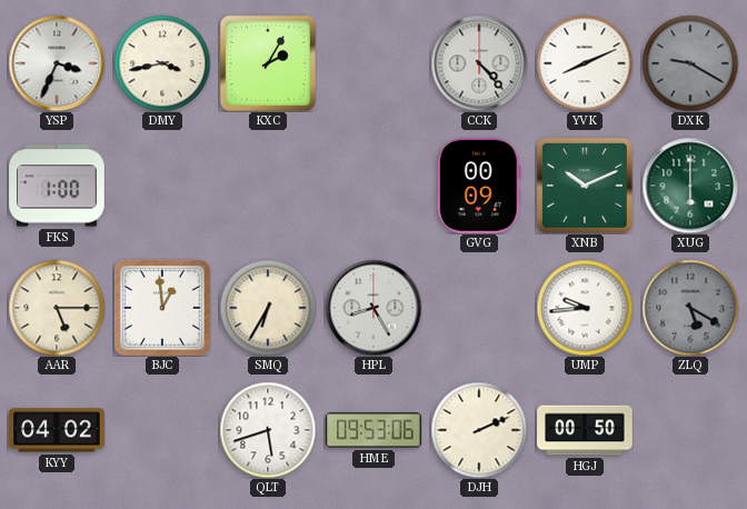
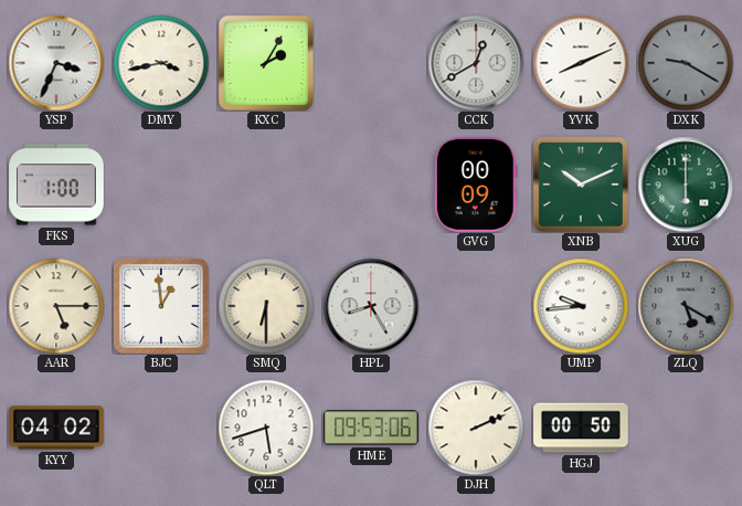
CCK: 4:23 -> 12:40
SMQ: 6:35 -> 6:30
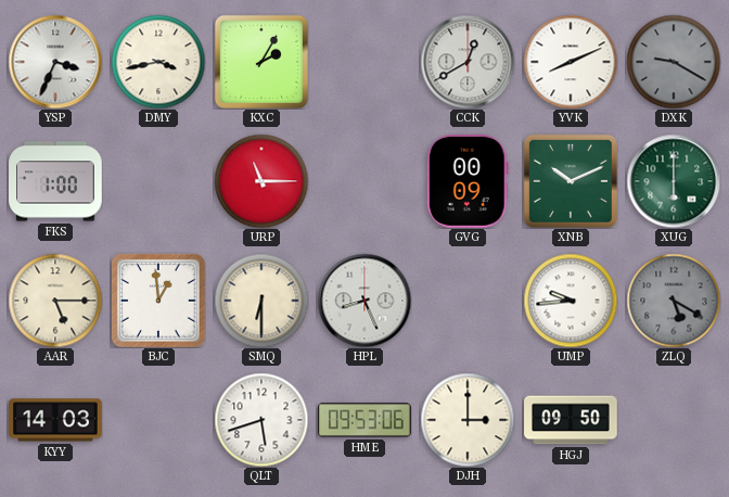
URP: none -> 11:15
HPL: 8:25 -> 8:26
KYY: 04:02 -> 14:03
DJH: 2:11 -> 3:00
HGJ: 00:50 -> 09:50
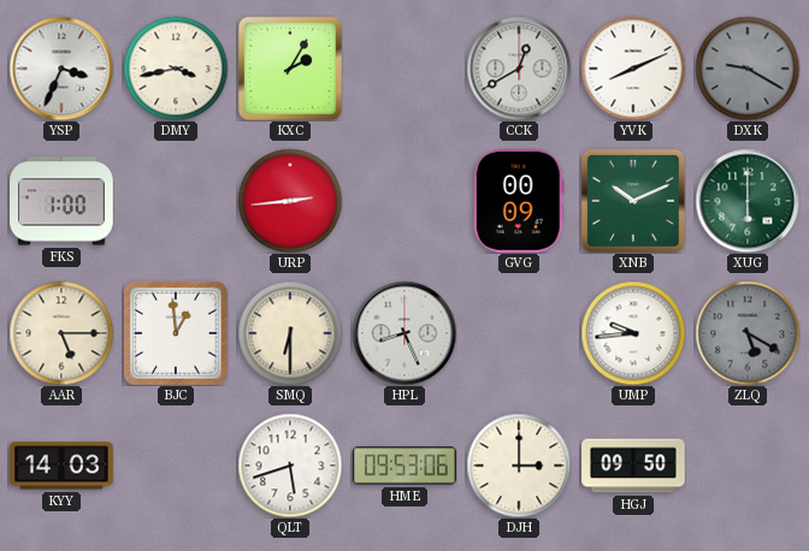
URP: 11:15 -> 2:44
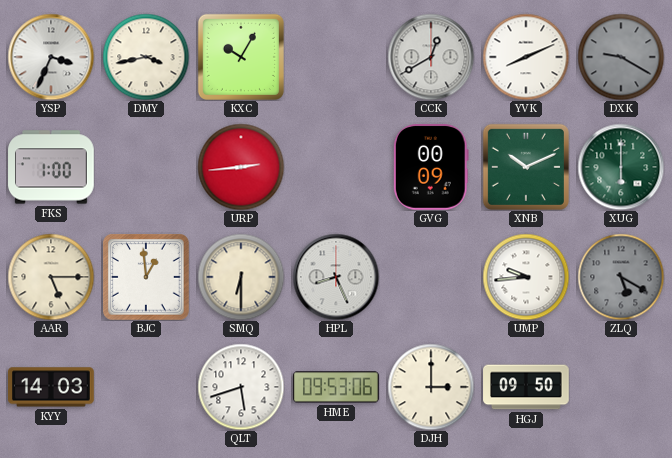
KXC: 2:05 -> 10:05
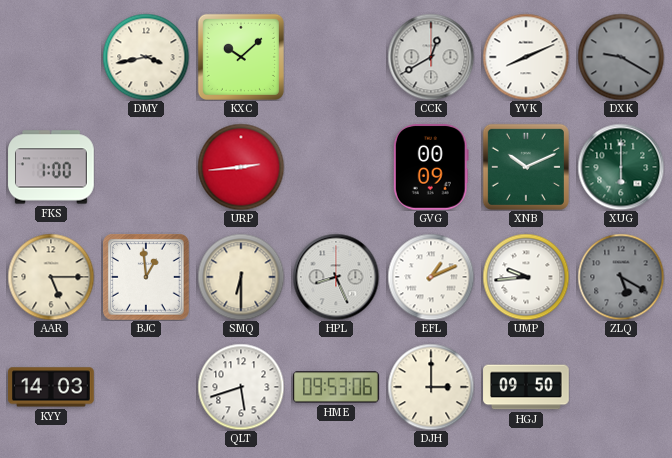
YSP: 3:34 -> none
KXC: 10:05 -> 10:08
EFL: none -> 1:11
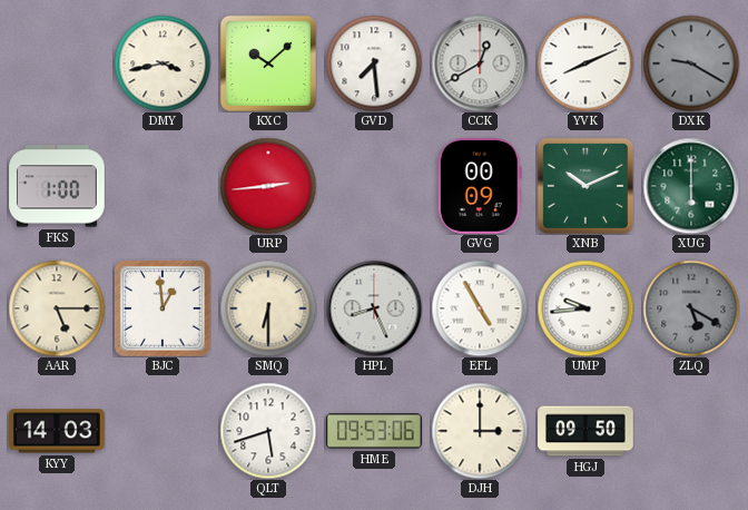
GVD: none -> 7:29
EFL: 1:11 -> 4:55
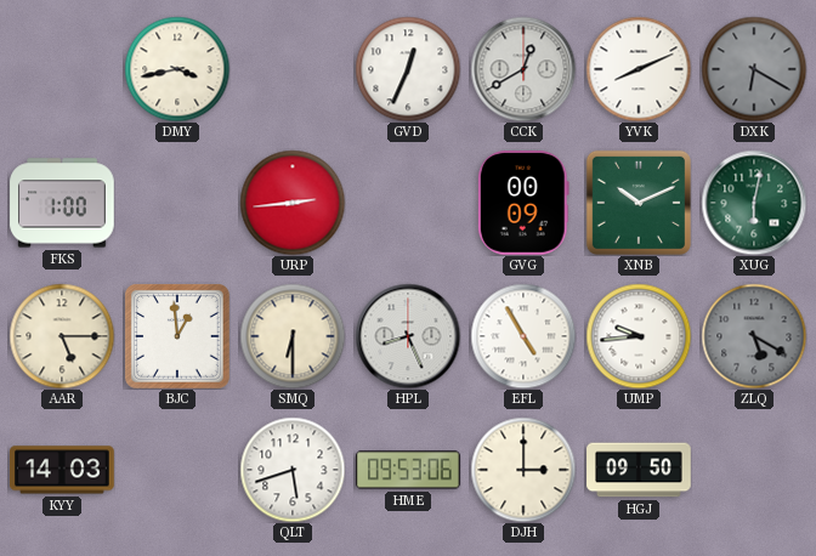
KXC: 10:08 -> none
GVD: 7:29 -> 12:34
DXK: 9:20 -> 6:20
XUG: 6:00 -> 6:02
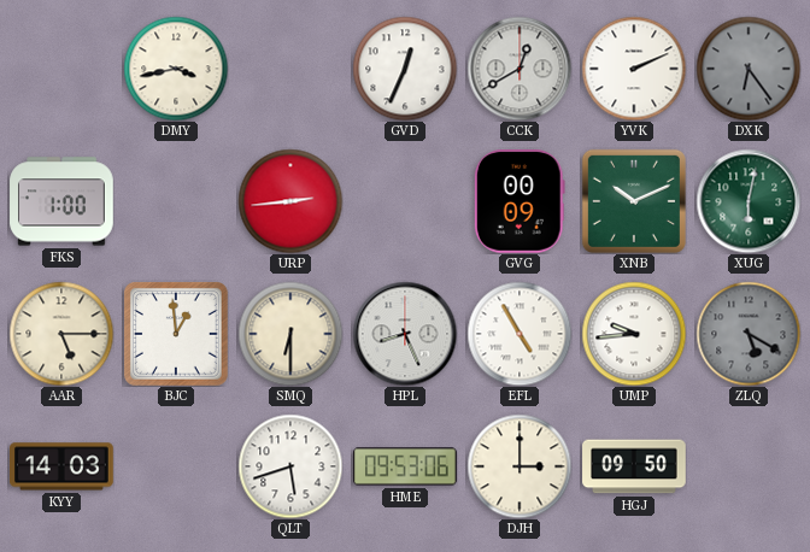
YVK: 8:11 -> 2:11
DXK: 6:20 -> 6:24
